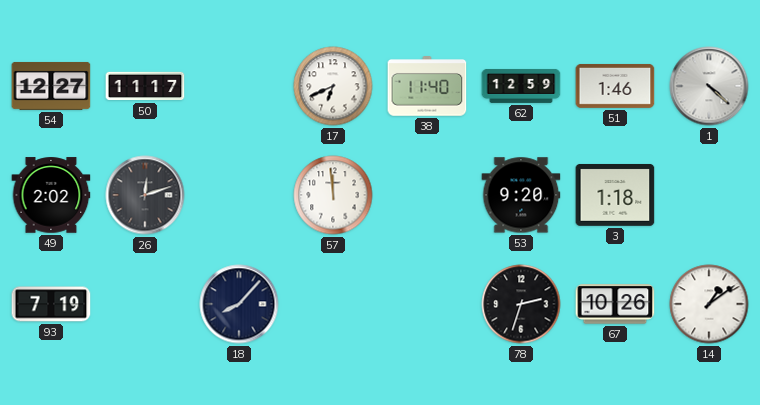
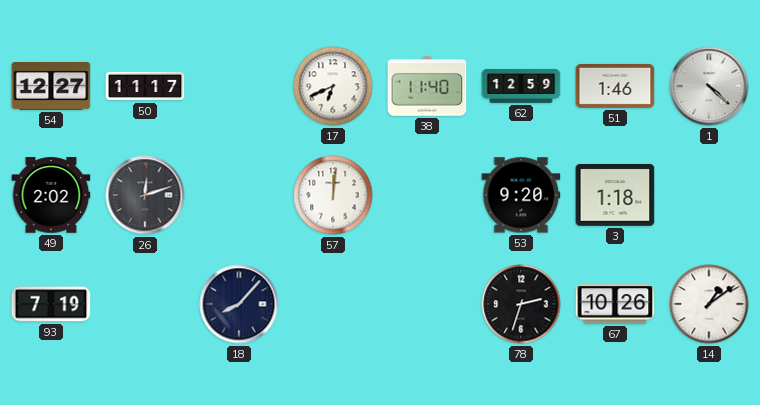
57: 11:59 -> 12:01
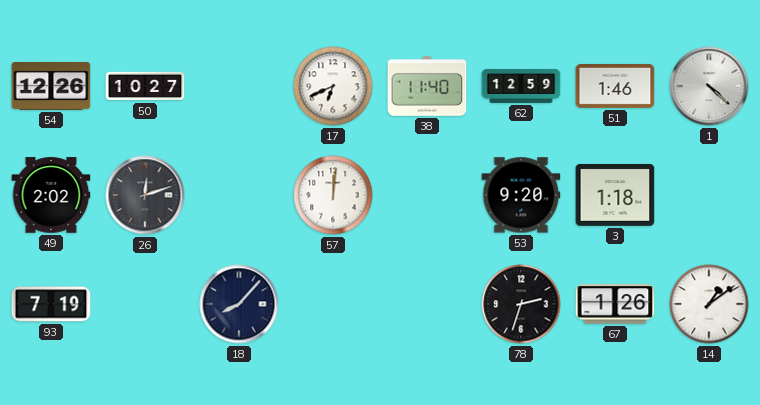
54: 12:27 -> 12:26
50: 11:17 -> 10:27
67: 10:26 -> 1:26
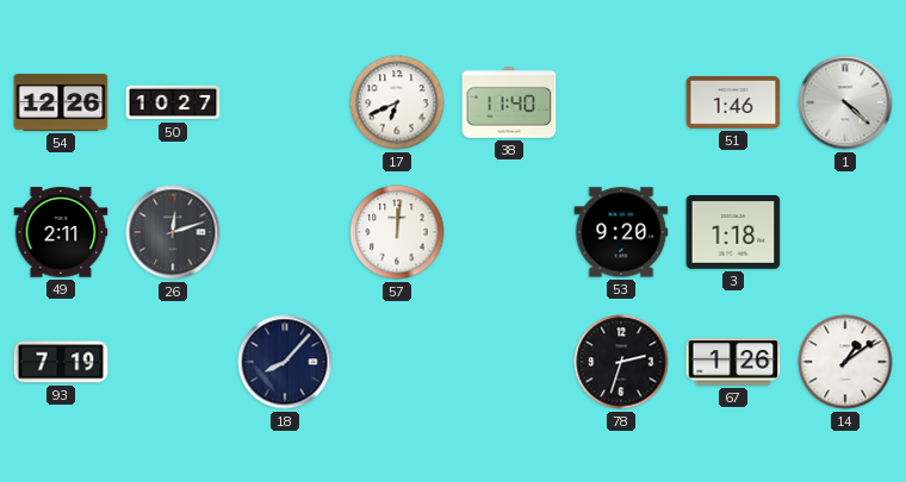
62: 12:59 -> none
49: 2:02 -> 2:11
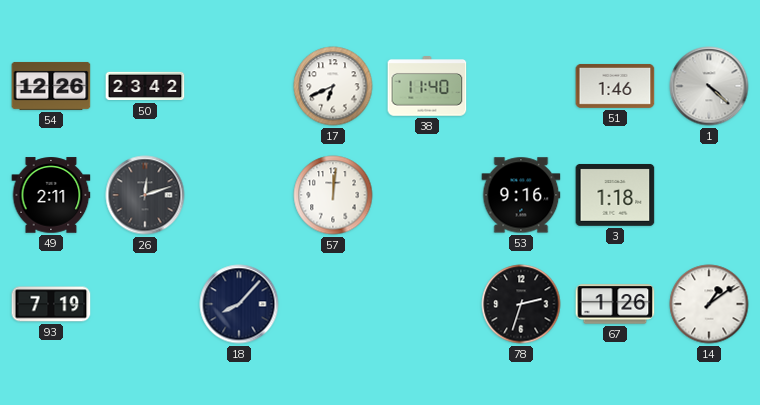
50: 10:27 -> 23:42
53: 9:20 -> 9:16
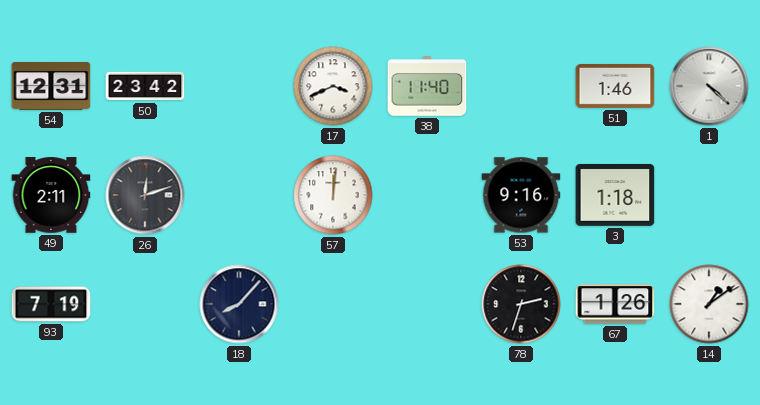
54: 12:26 -> 12:31
17: 6:41 -> 3:41
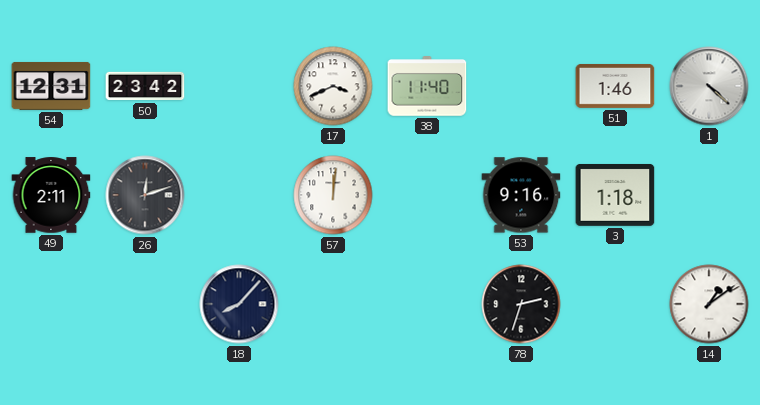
93: 7:19 -> none
67: 1:26 -> none
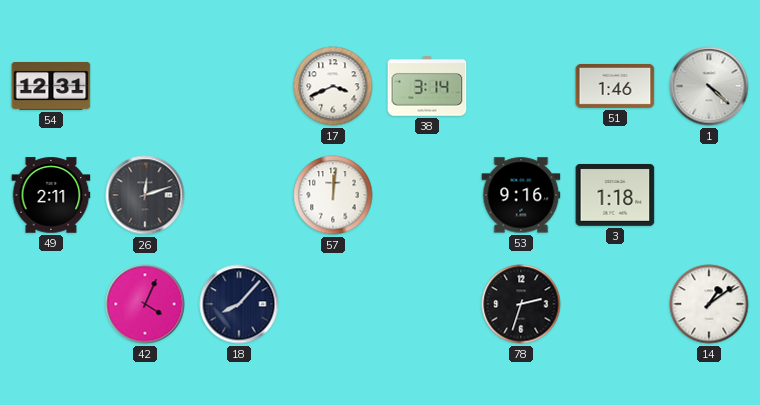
50: 23:42 -> none
38: 11:40 -> 3:14
42: none -> 4:04
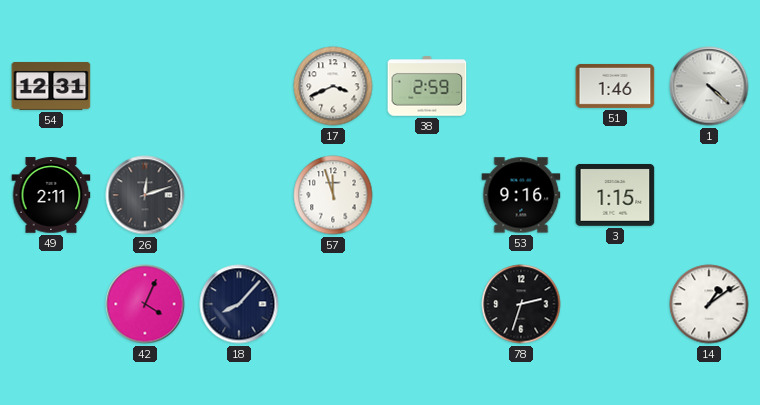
38: 3:14 -> 2:59
57: 12:01 -> 11:57
3: 1:18 -> 1:15
